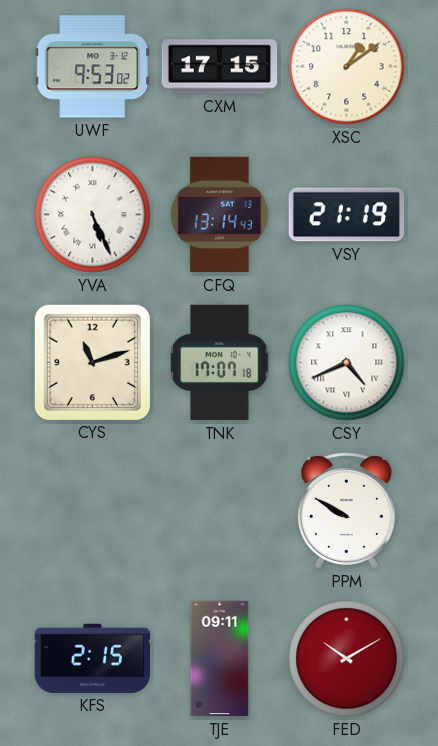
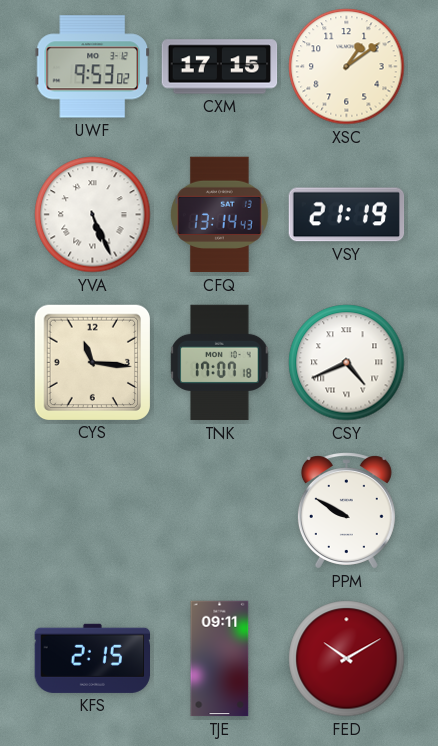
CYS: 11:12 -> 11:16
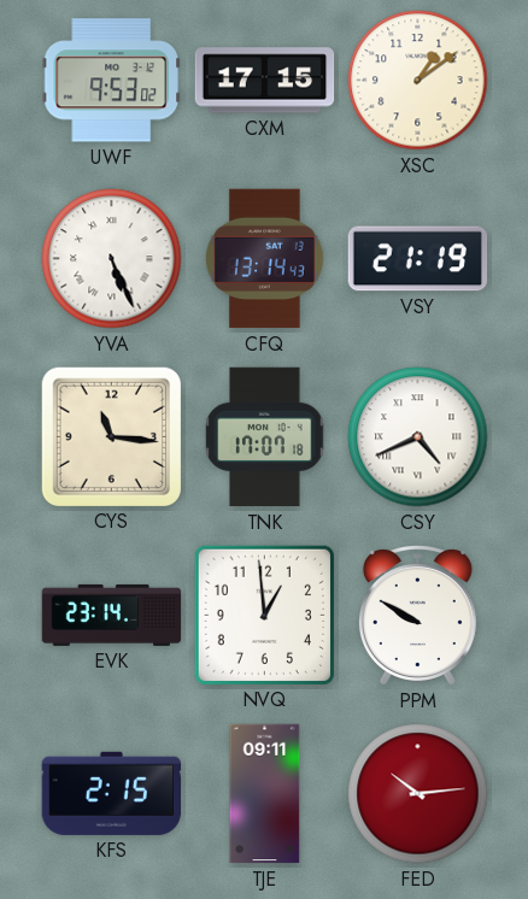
EVK: none -> 23:14
NVQ: none -> 12:59
FED: 10:10 -> 10:14
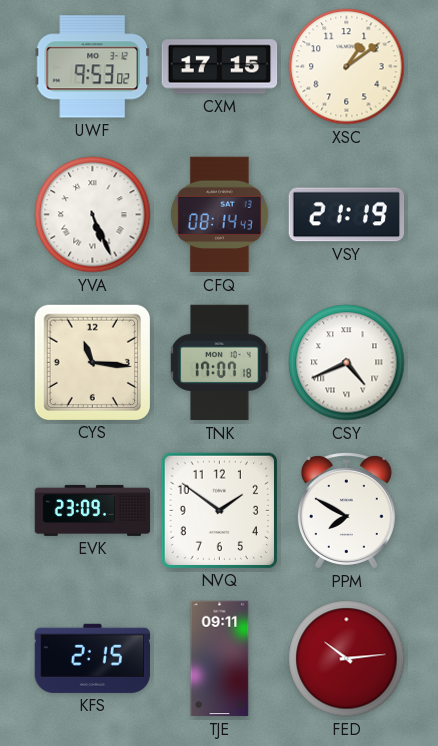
CFQ: 13:14 -> 08:14
EVK: 23:14 -> 23:09
NVQ: 12:59 -> 1:51
PPM: 9:50 -> 7:50
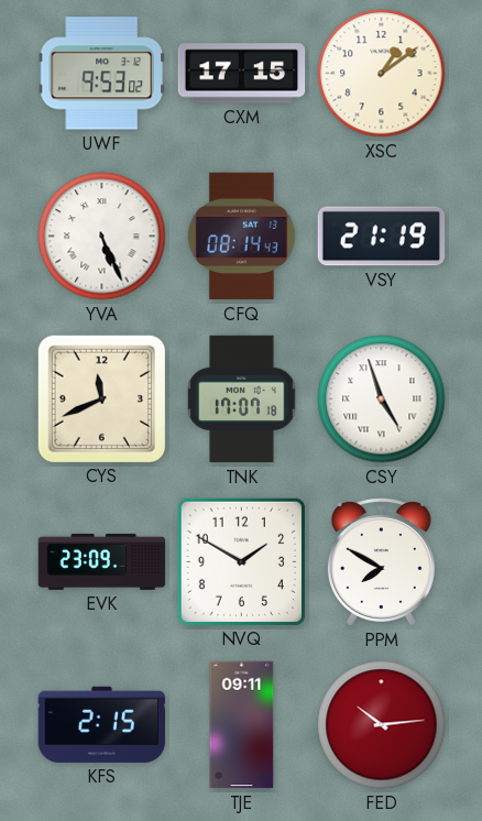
CYS: 11:16 -> 11:41
CSY: 4:41 -> 4:57
NVQ: 1:51 -> 1:50
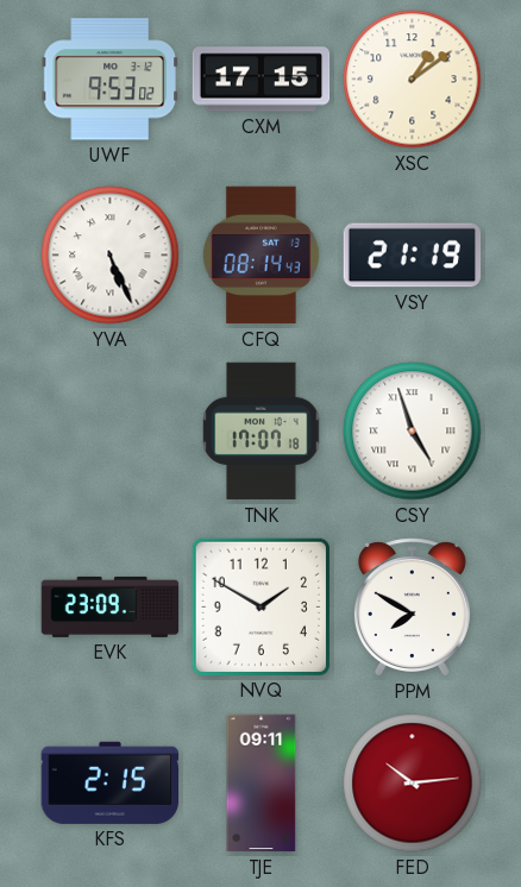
CYS: 11:41 -> none
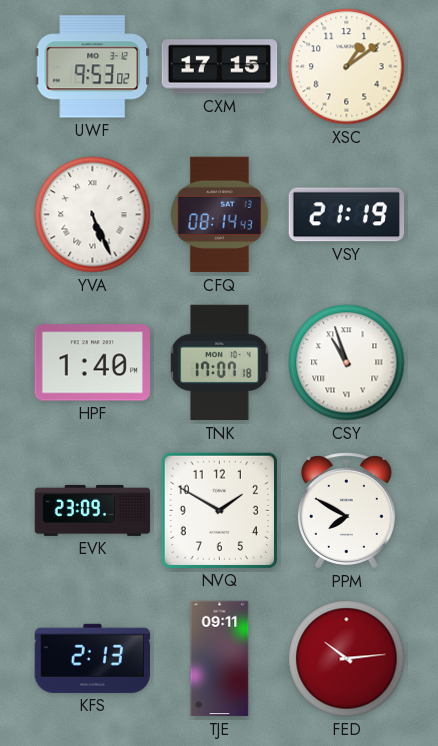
HPF: none -> 1:40
CSY: 4:57 -> 10:57
KFS: 2:15 -> 2:13
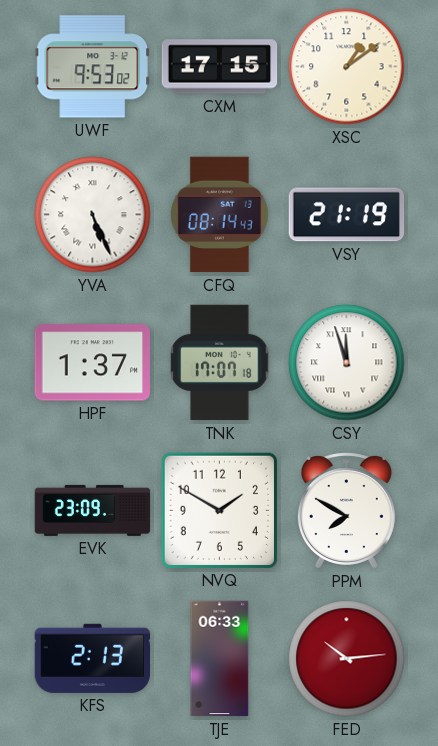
HPF: 1:40 -> 1:37
CSY: 10:57 -> 11:57
TJE: 09:11 -> 06:33
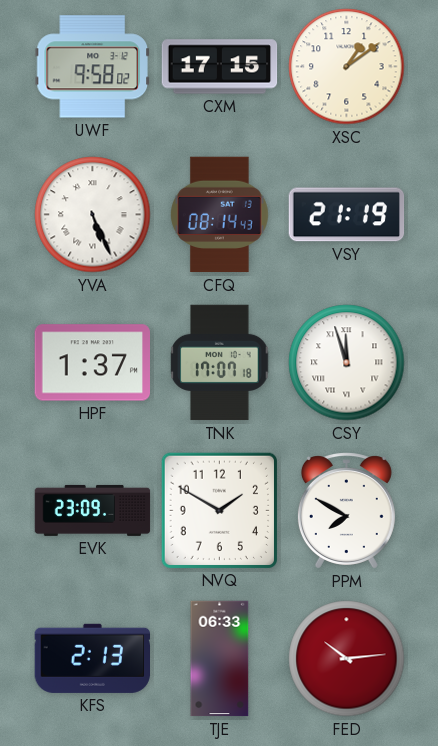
UWF: 9:53 -> 9:58
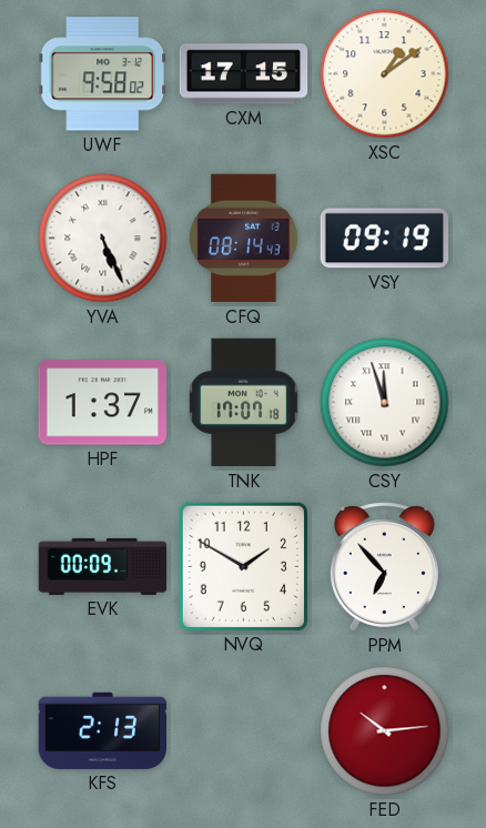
VSY: 21:19 -> 09:19
EVK: 23:09 -> 00:09
PPM: 7:50 -> 6:53
TJE: 06:33 -> none
